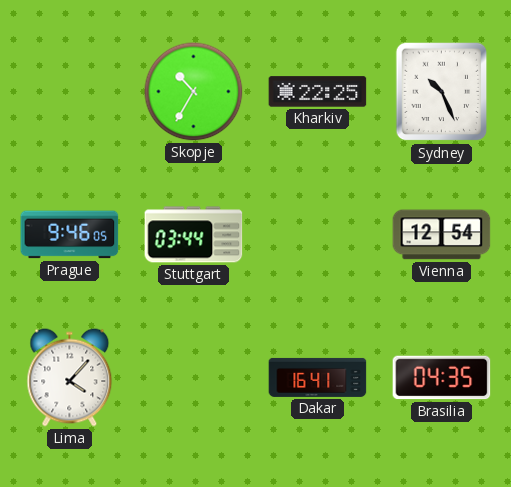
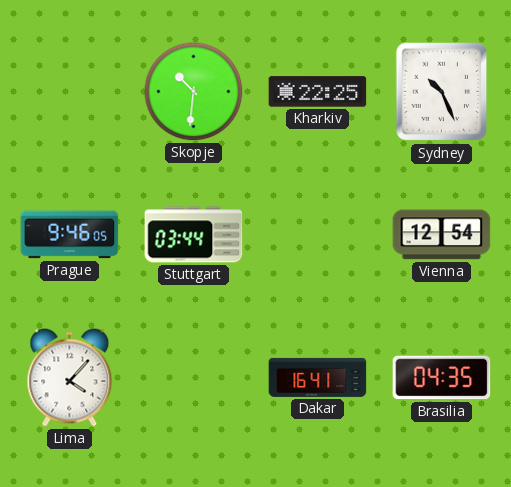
Skopje: 10:35 -> 10:31
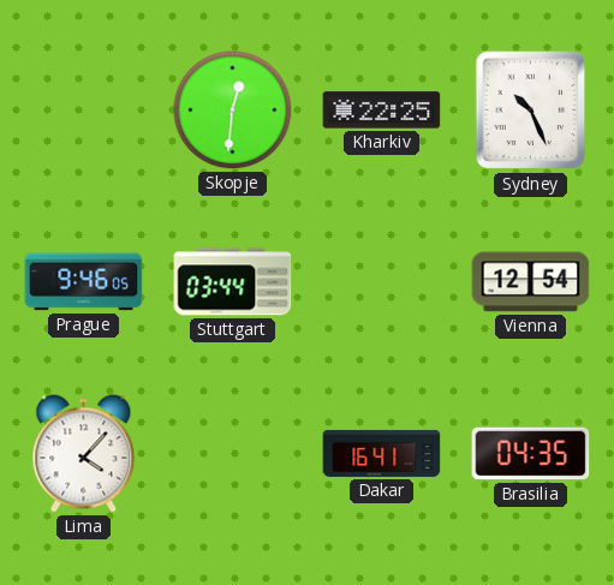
Skopje: 10:31 -> 12:31
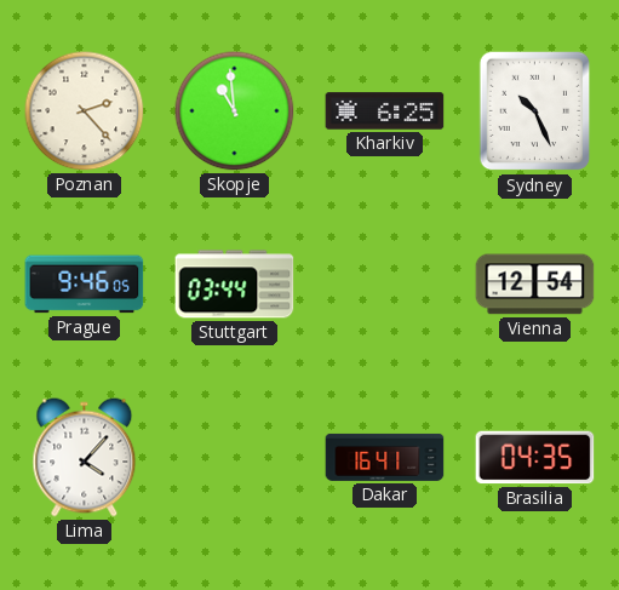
Poznan: none -> 2:23
Skopje: 12:31 -> 10:59
Kharkiv: 22:25 -> 6:25
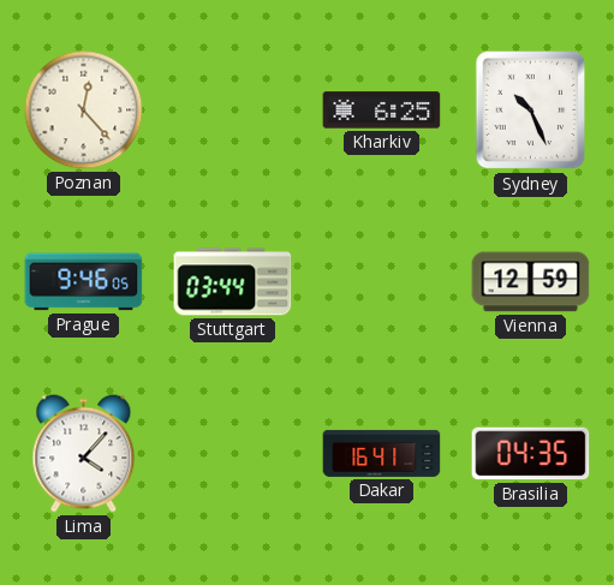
Poznan: 2:23 -> 12:23
Skopje: 10:59 -> none
Vienna: 12:54 -> 12:59
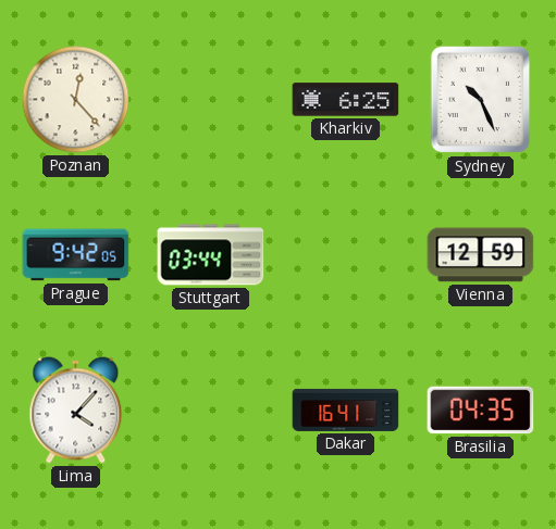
Prague: 9:46 -> 9:42
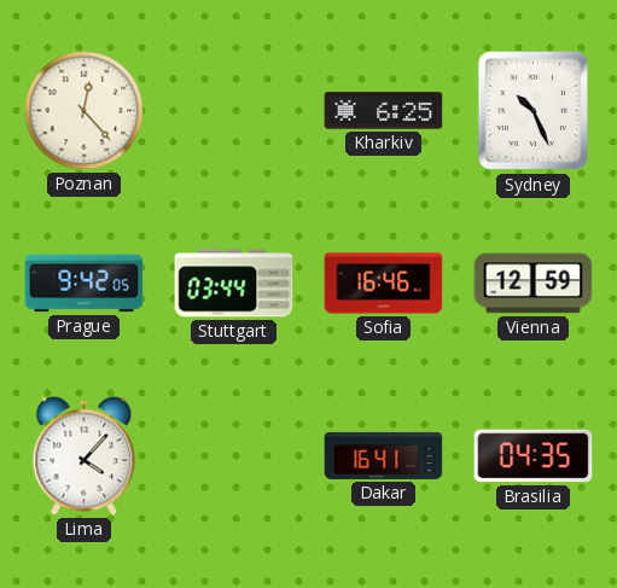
Sofia: none -> 16:46
